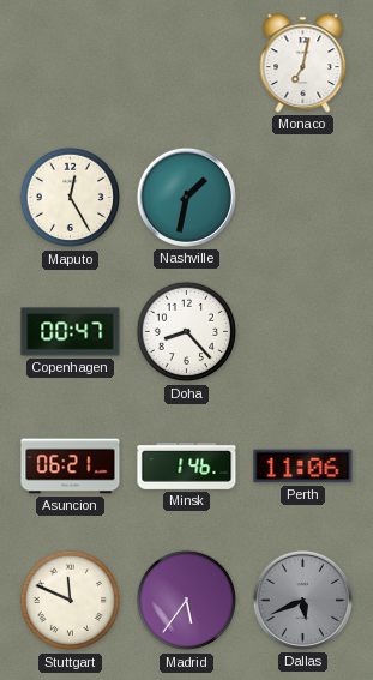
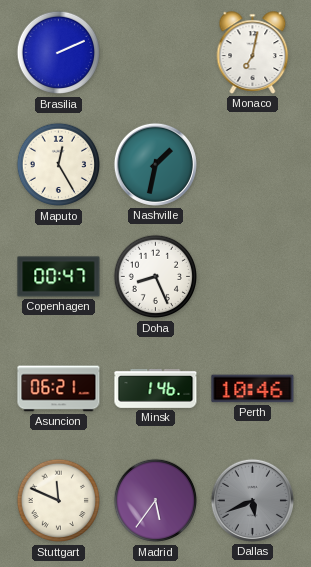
Brasilia: none -> 2:11
Doha: 8:23 -> 8:26
Perth: 11:06 -> 10:46
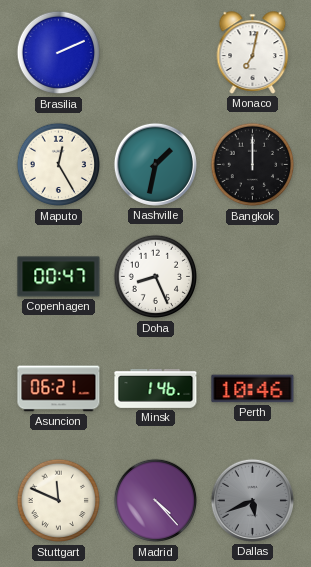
Bangkok: none -> 12:00
Madrid: 5:36 -> 4:23
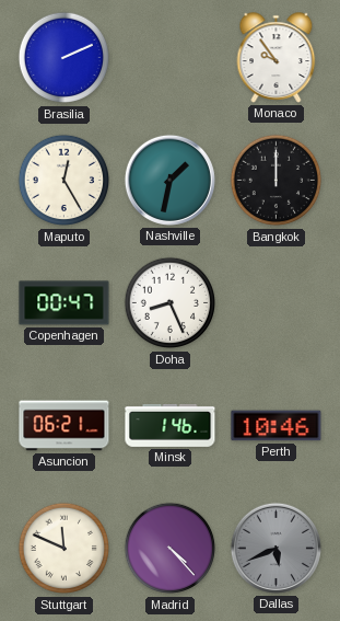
Monaco: 7:02 -> 9:54
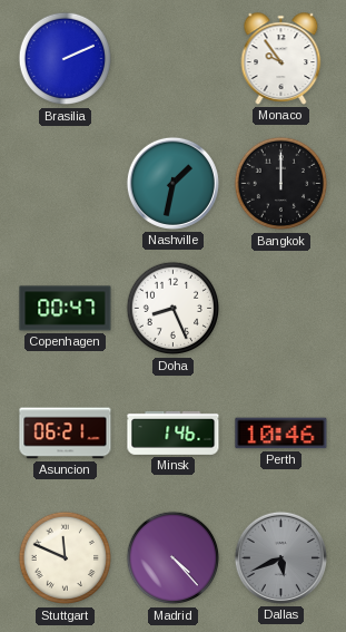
Maputo: 12:25 -> none
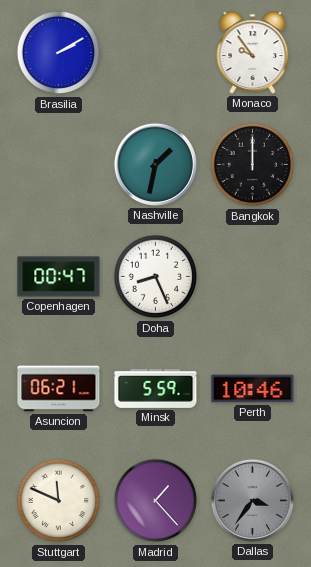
Brasilia: 2:11 -> 2:10
Minsk: 1:46 -> 5:59
Madrid: 4:23 -> 1:23
Dallas: 5:41 -> 3:36
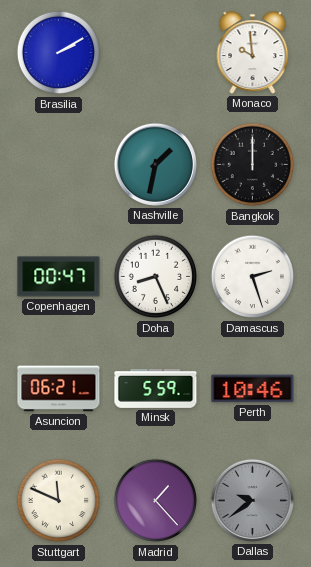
Monaco: 9:54 -> 9:59
Damascus: none -> 2:27
Dallas: 3:36 -> 9:39
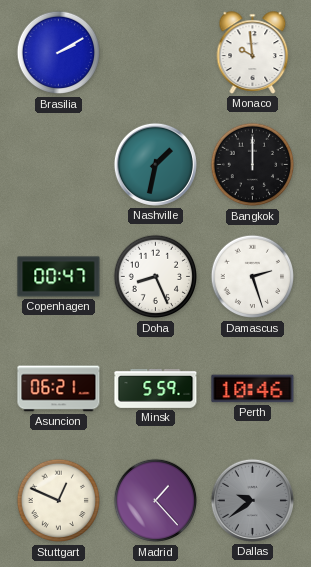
Stuttgart: 11:49 -> 12:49
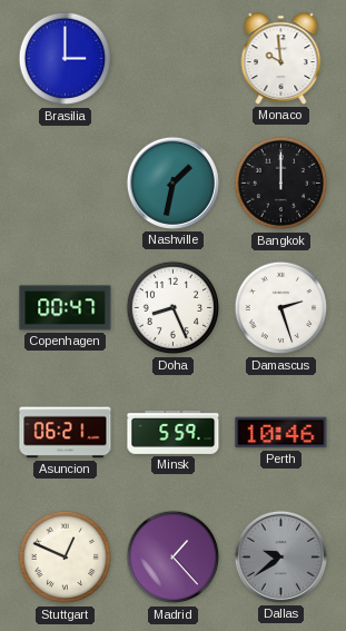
Brasilia: 2:10 -> 3:00
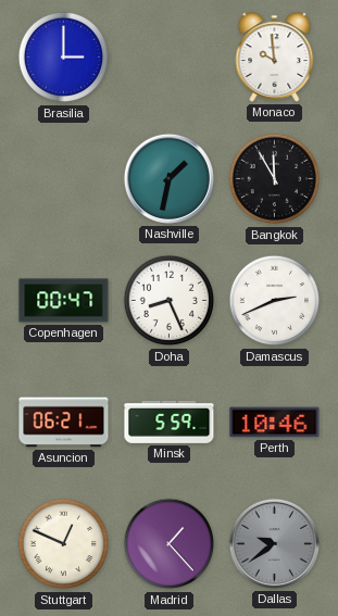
Bangkok: 12:00 -> 11:55
Damascus: 2:27 -> 2:41
